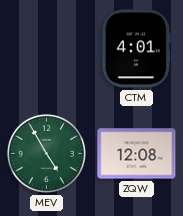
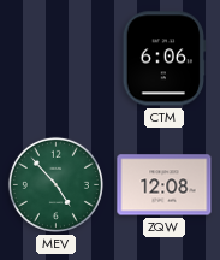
CTM: 4:01 -> 6:06
MEV: 4:55 -> 4:53
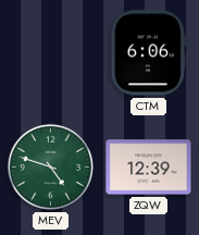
MEV: 4:53 -> 4:48
ZQW: 12:08 -> 12:39
